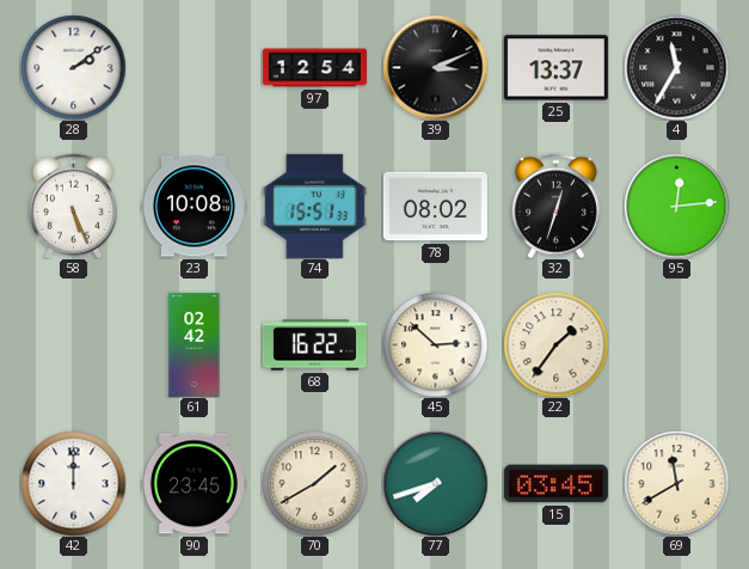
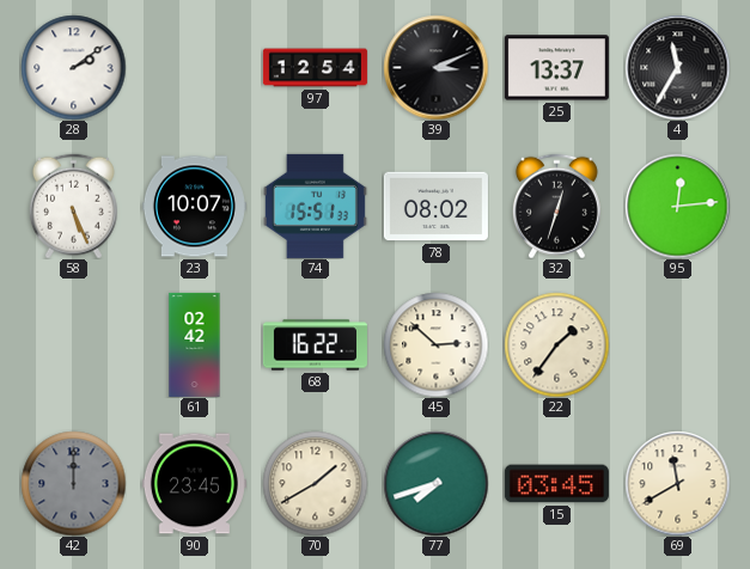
23: 10:08 -> 10:07
42 dial: white -> grey
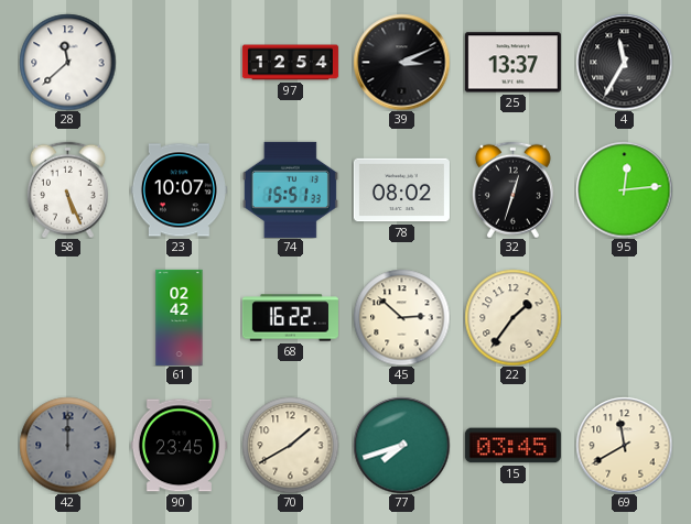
28: 2:09 -> 11:38
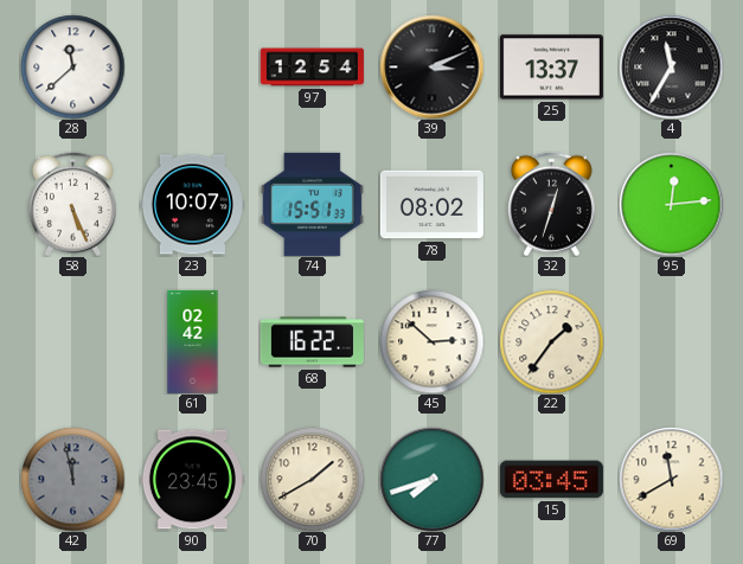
42: 12:00 -> 11:58
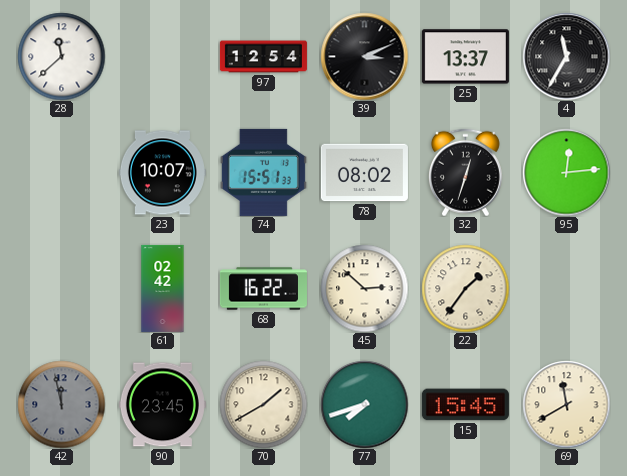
58: 5:26 -> none
15: 03:45 -> 15:45
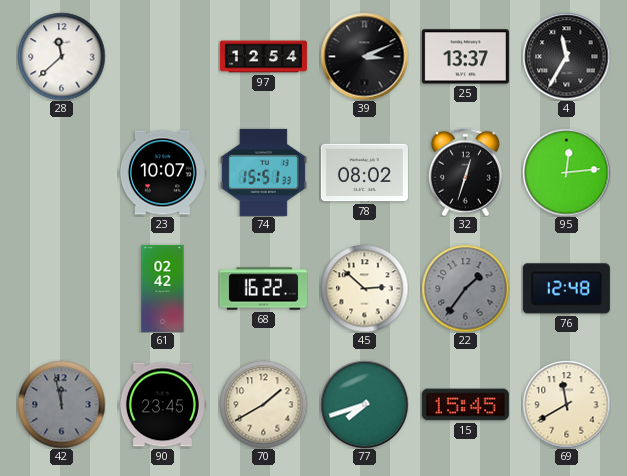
22 dial: cream -> grey
76: none -> 12:48
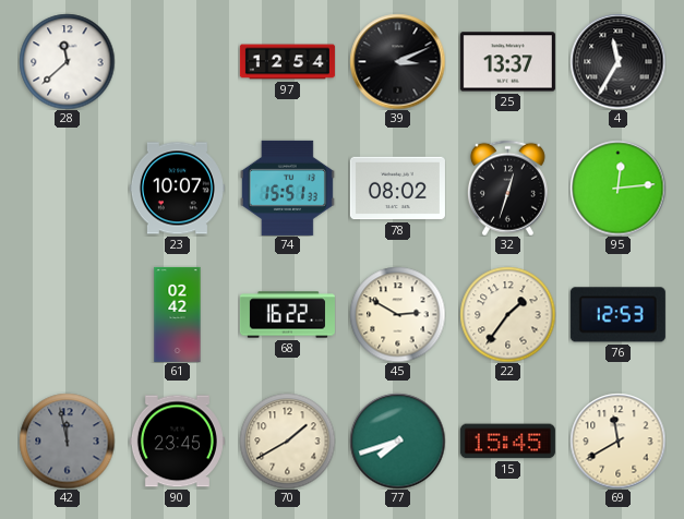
45: 2:52 -> 2:50
22 dial: grey -> cream
76: 12:48 -> 12:53
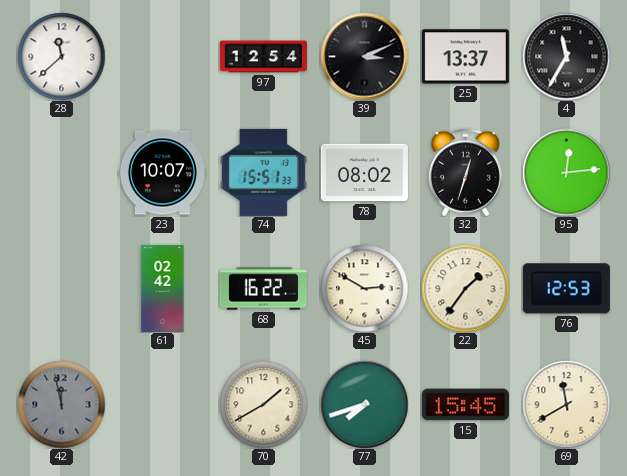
90: 23:45 -> none
